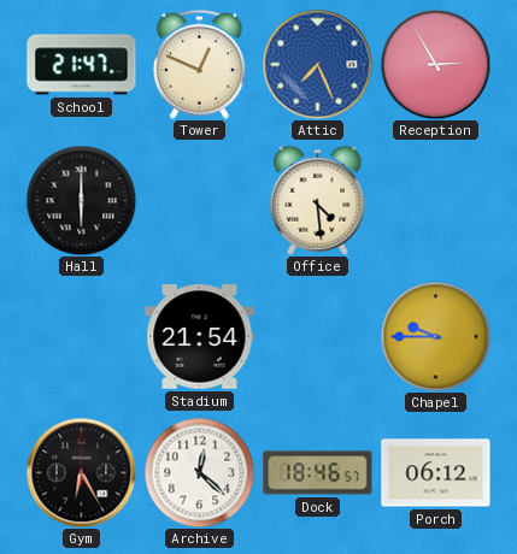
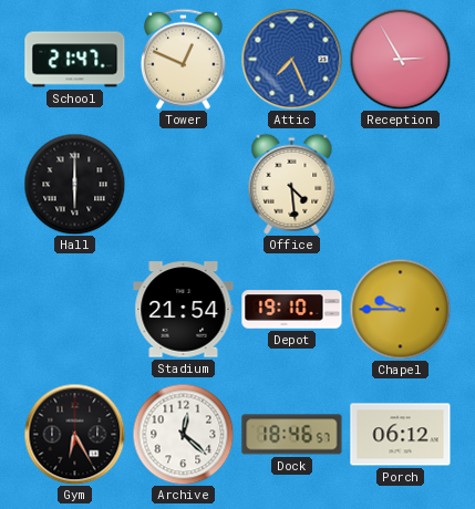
Depot: none -> 19:10
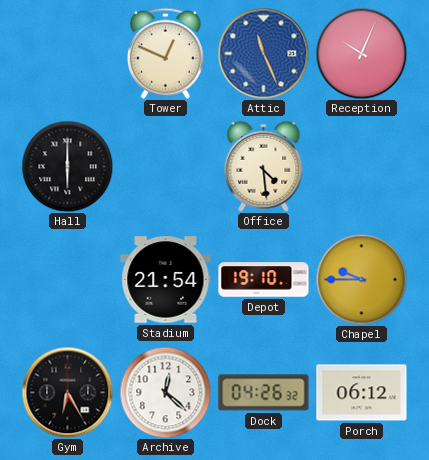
School: 21:47 -> none
Attic: 7:26 -> 11:26
Reception: 2:55 -> 10:04
Dock: 18:46 -> 04:26
